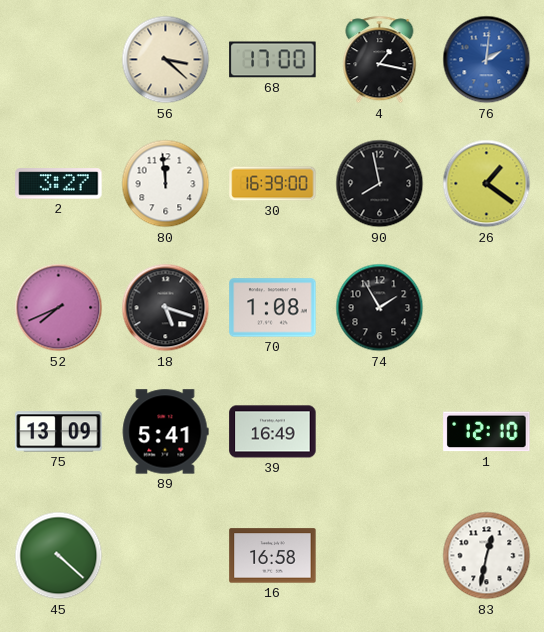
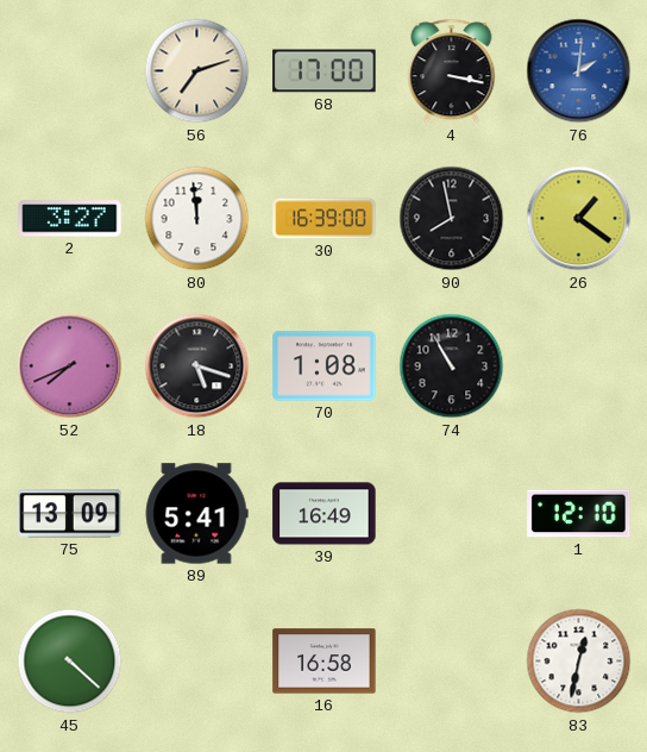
56: 3:22 -> 7:12
4: 1:17 -> 3:17
74: 1:55 -> 10:55
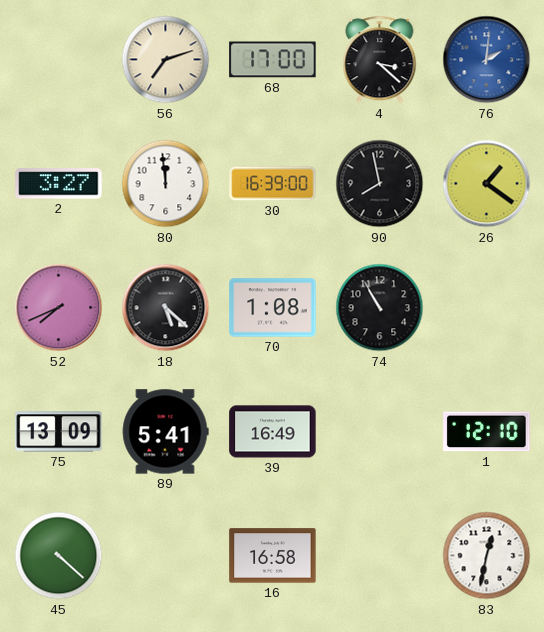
4: 3:17 -> 3:22
18: 5:18 -> 5:22
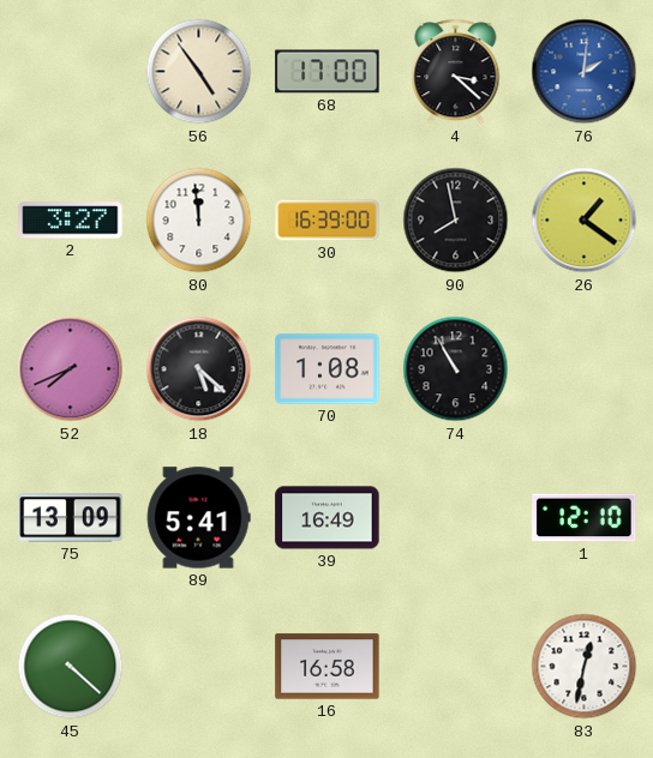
56: 7:12 -> 4:54
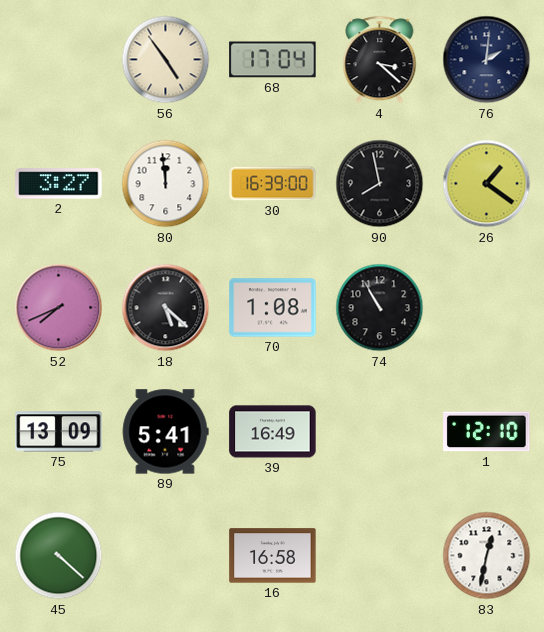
68: 17:00 -> 17:04
76 dial: blue -> navy
